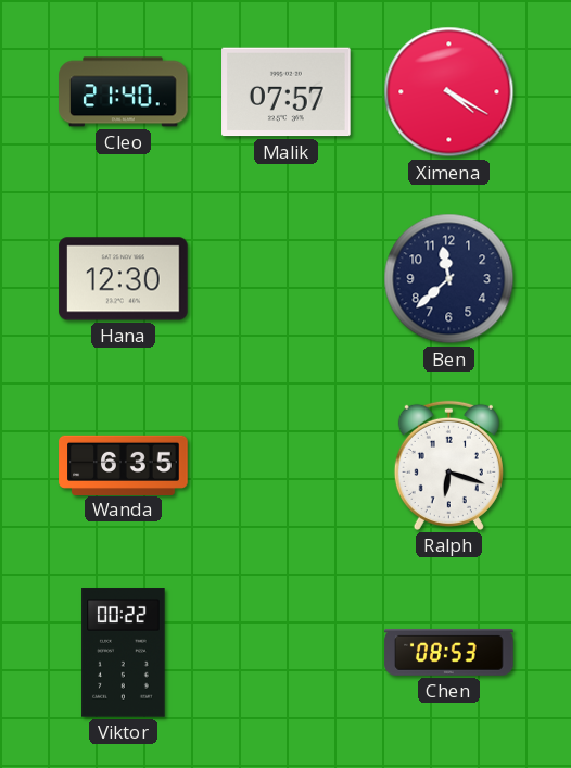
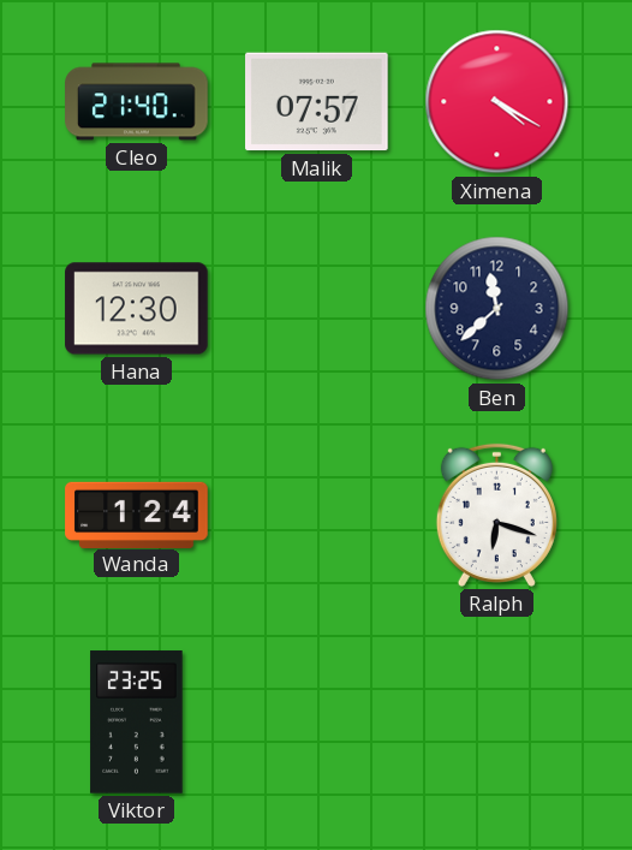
Wanda: 6:35 -> 1:24
Viktor: 00:22 -> 23:25
Chen: 08:53 -> none
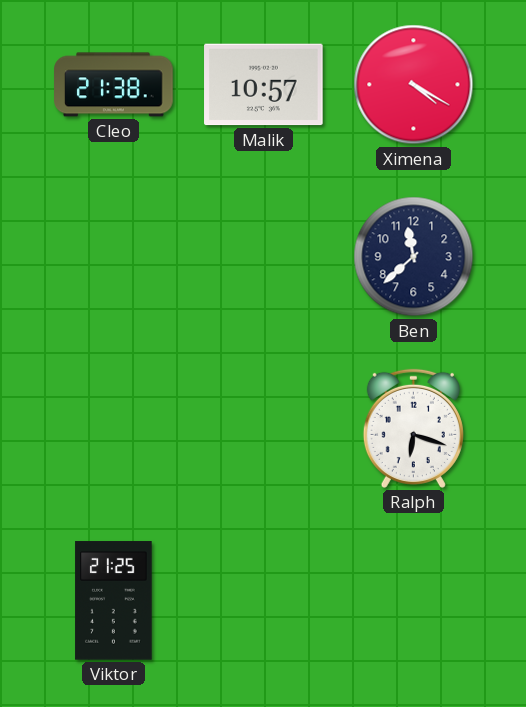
Cleo: 21:40 -> 21:38
Malik: 07:57 -> 10:57
Hana: 12:30 -> none
Wanda: 1:24 -> none
Viktor: 23:25 -> 21:25
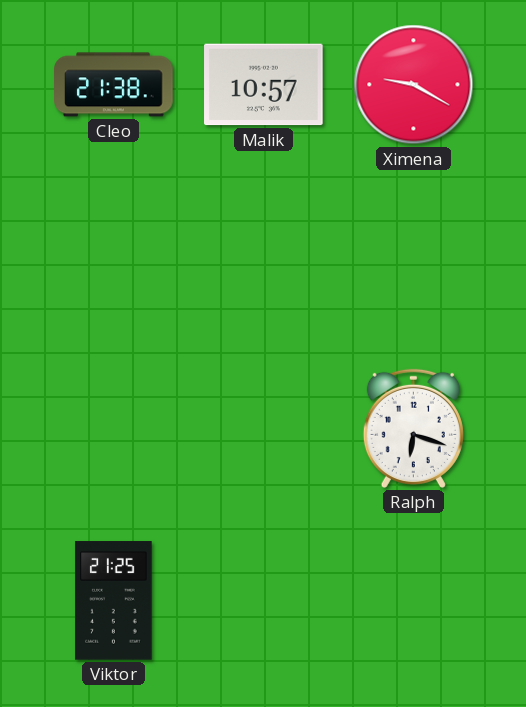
Ximena: 4:20 -> 9:20
Ben: 11:38 -> none
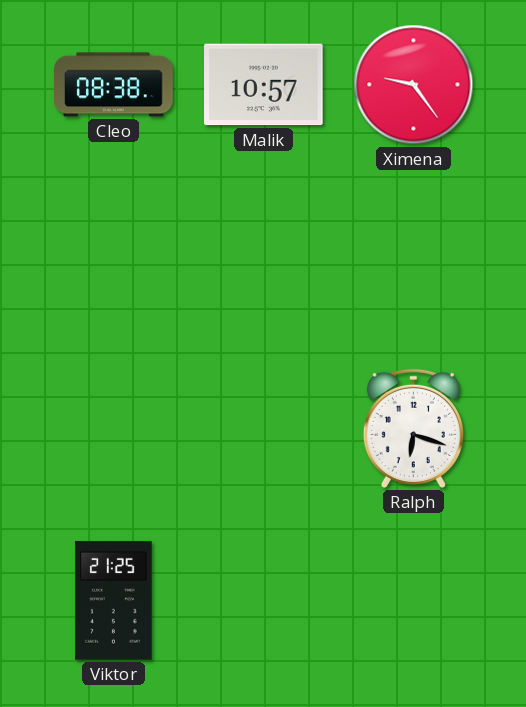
Cleo: 21:38 -> 08:38
Ximena: 9:20 -> 9:24
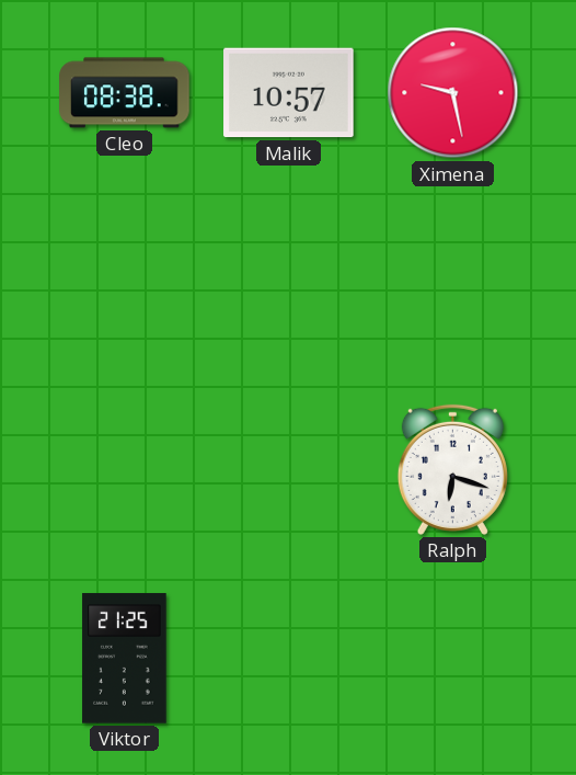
Ximena: 9:24 -> 9:28
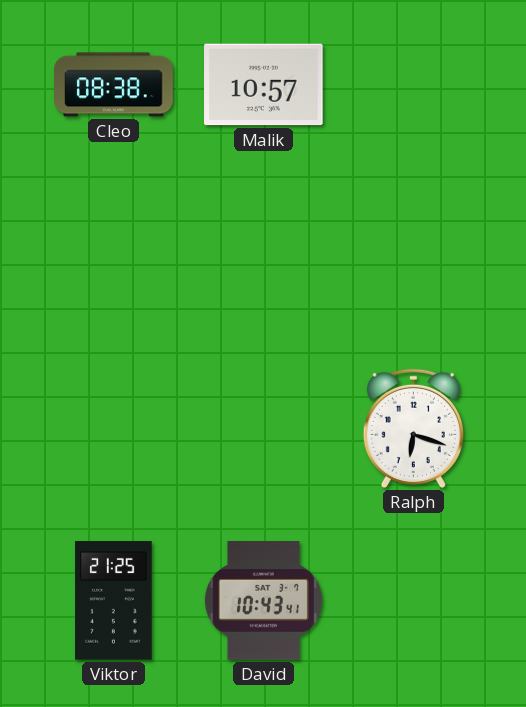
Ximena: 9:28 -> none
David: none -> 10:43
